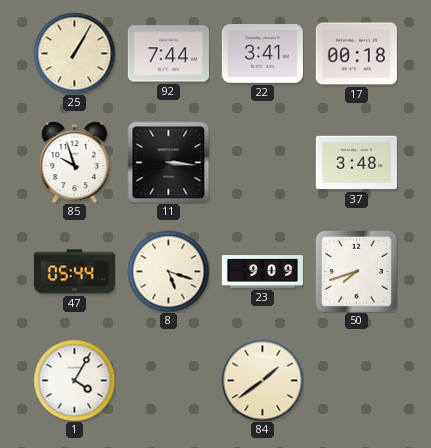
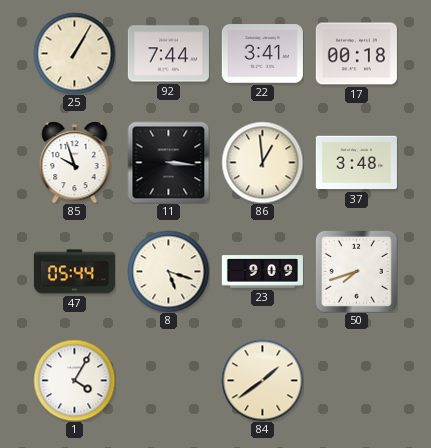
86: none -> 12:59
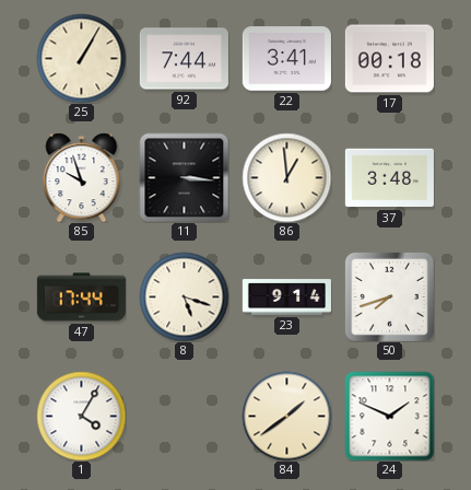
47: 05:44 -> 17:44
23: 9:09 -> 9:14
24: none -> 1:49
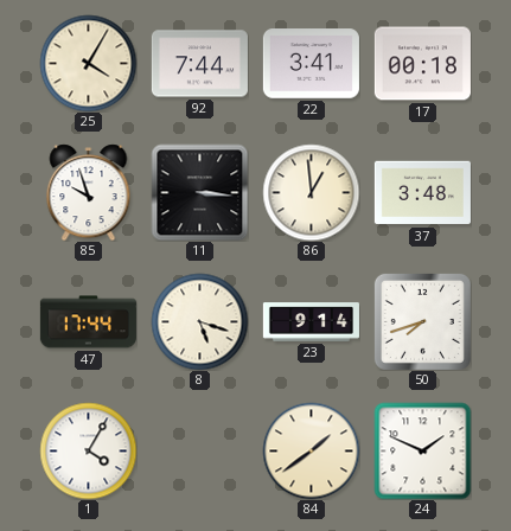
25: 1:05 -> 4:05
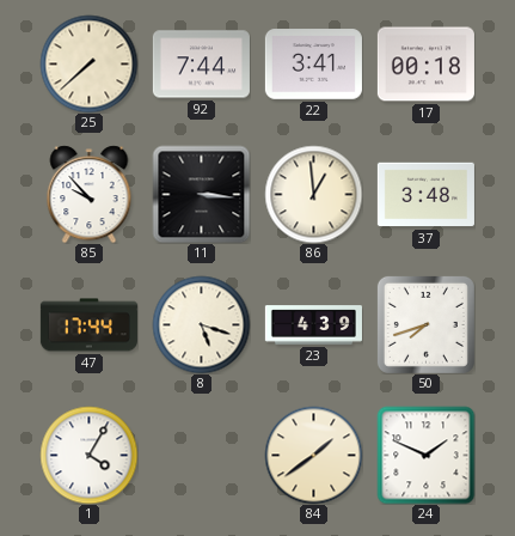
25: 4:05 -> 7:38
85: 9:57 -> 9:53
23: 9:14 -> 4:39
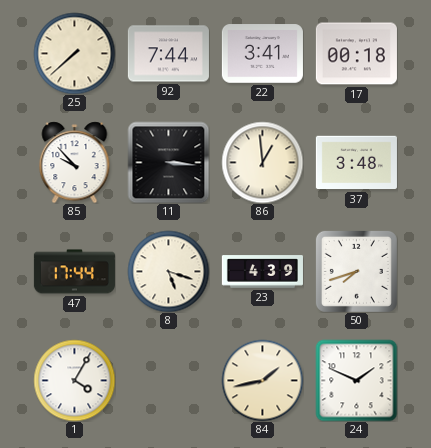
84: 1:39 -> 1:43
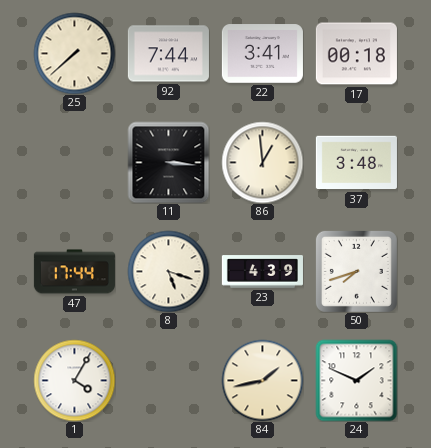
85: 9:53 -> none
